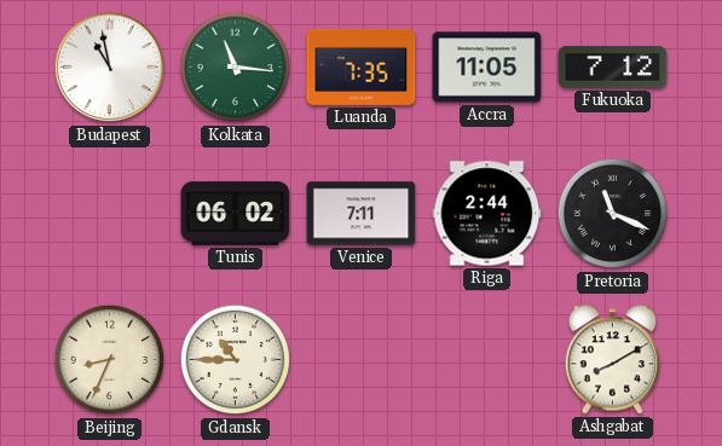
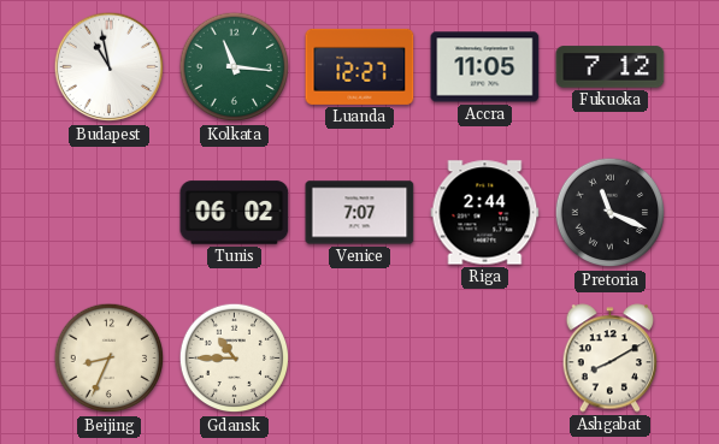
Luanda: 7:35 -> 12:27
Venice: 7:11 -> 7:07
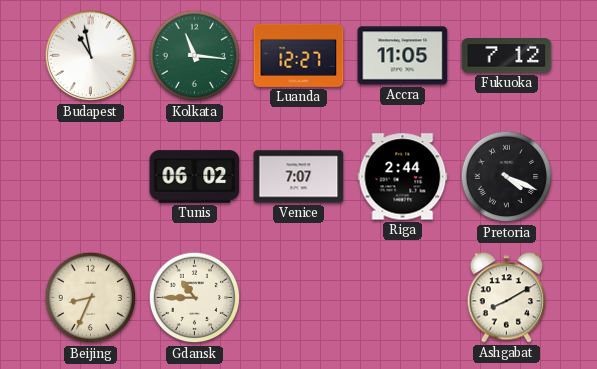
Pretoria: 11:19 -> 4:19
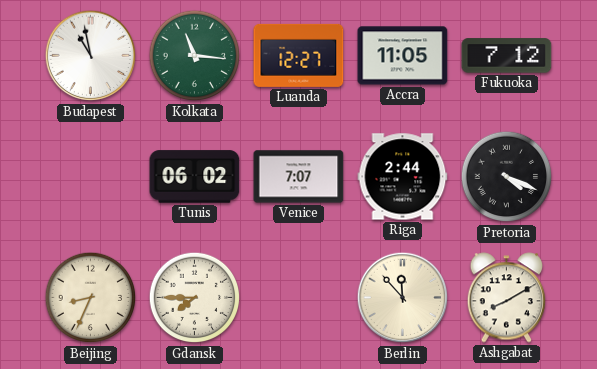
Gdansk: 10:45 -> 7:45
Berlin: none -> 11:53
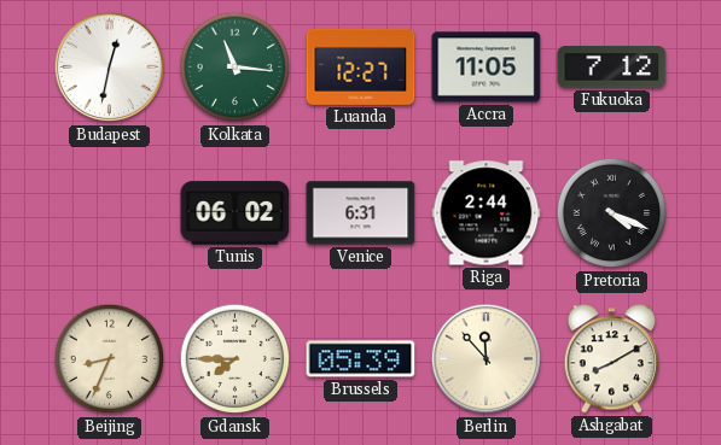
Budapest: 10:58 -> 12:32
Venice: 7:07 -> 6:31
Brussels: none -> 05:39
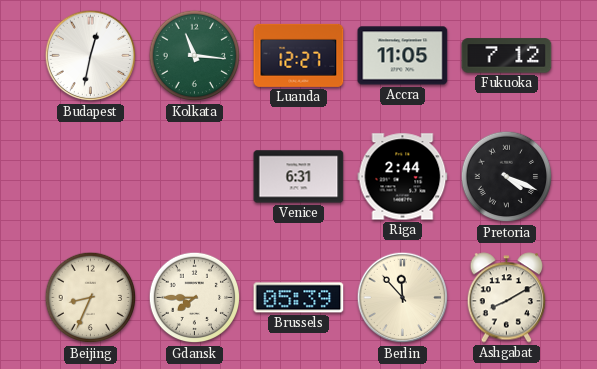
Tunis: 06:02 -> none
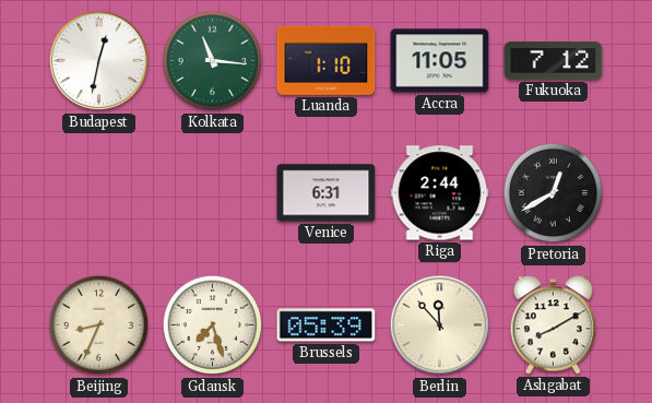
Luanda: 12:27 -> 1:10
Pretoria: 4:19 -> 12:40
Gdansk: 7:45 -> 7:27
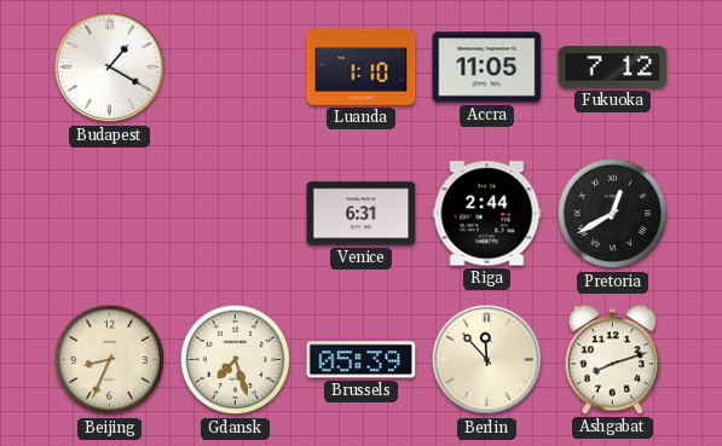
Budapest: 12:32 -> 1:20
Kolkata: 11:16 -> none
Ashgabat: 8:10 -> 8:12
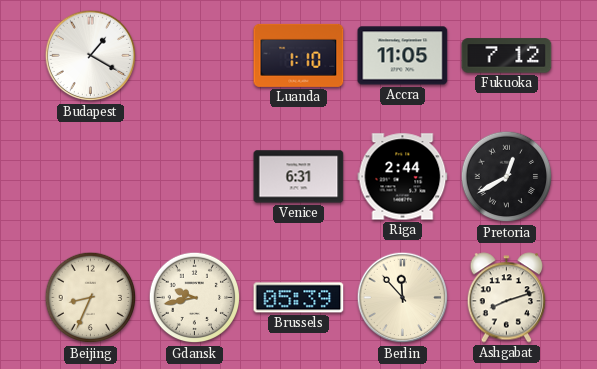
Gdansk: 7:27 -> 9:43
